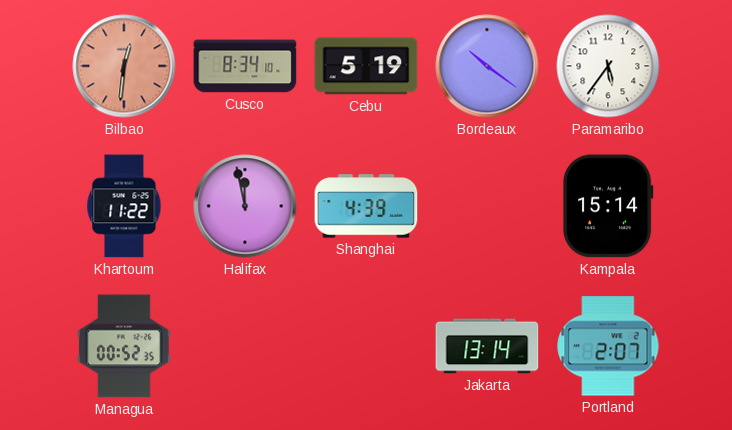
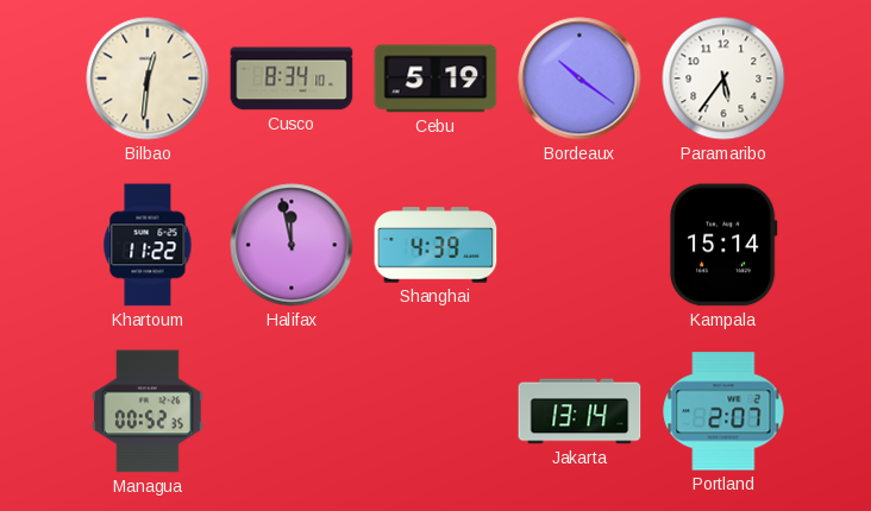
Bilbao dial: salmon -> cream
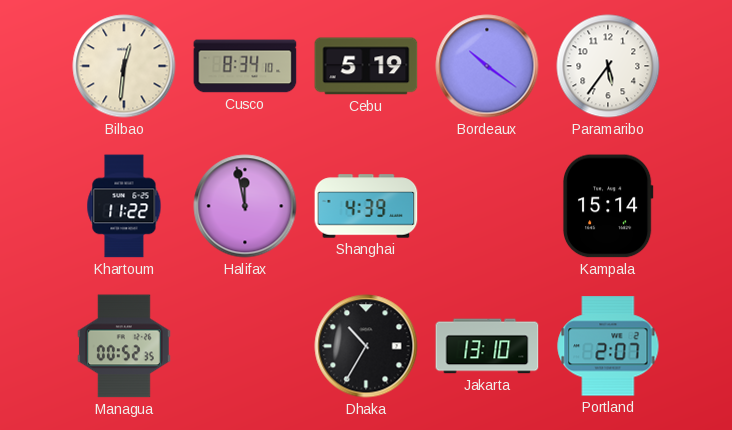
Dhaka: none -> 10:35
Jakarta: 13:14 -> 13:10
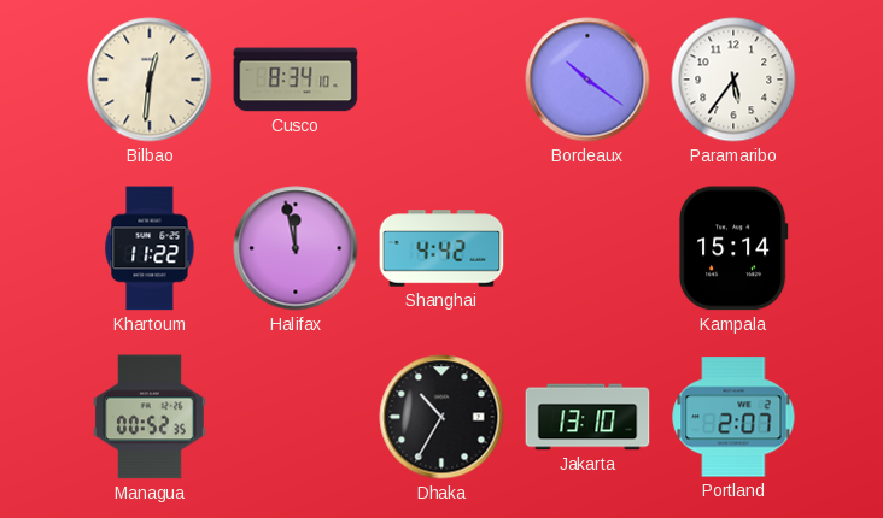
Cebu: 5:19 -> none
Shanghai: 4:39 -> 4:42
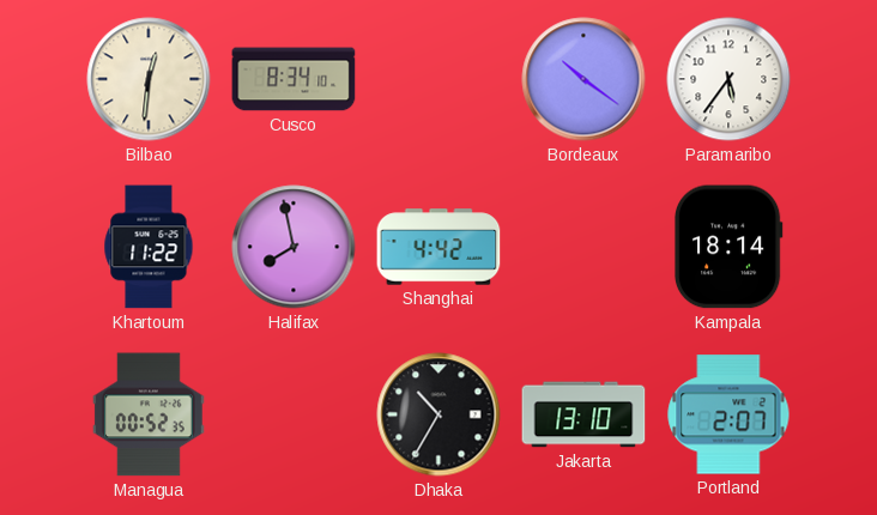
Halifax: 11:58 -> 7:58
Kampala: 15:14 -> 18:14
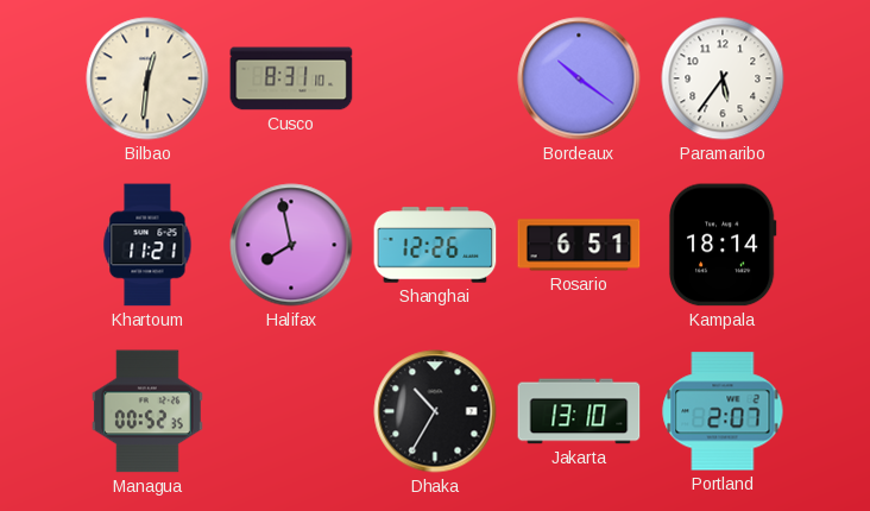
Cusco: 8:34 -> 8:31
Khartoum: 11:22 -> 11:21
Shanghai: 4:42 -> 12:26
Rosario: none -> 6:51
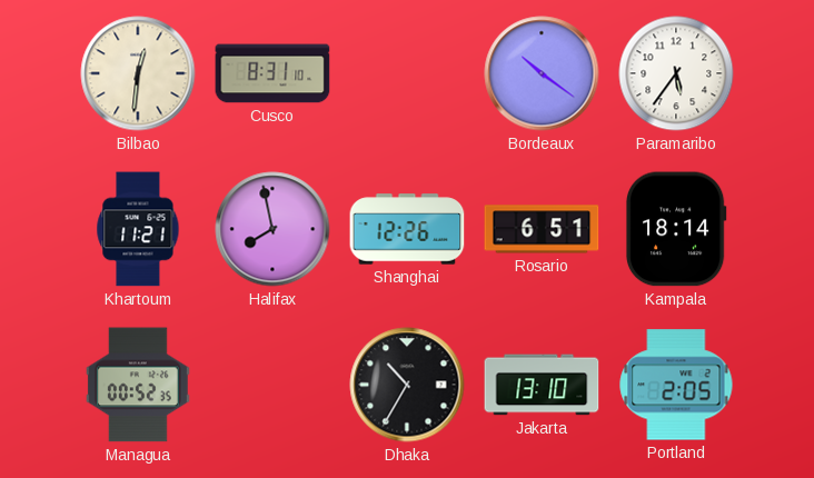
Portland: 2:07 -> 2:05
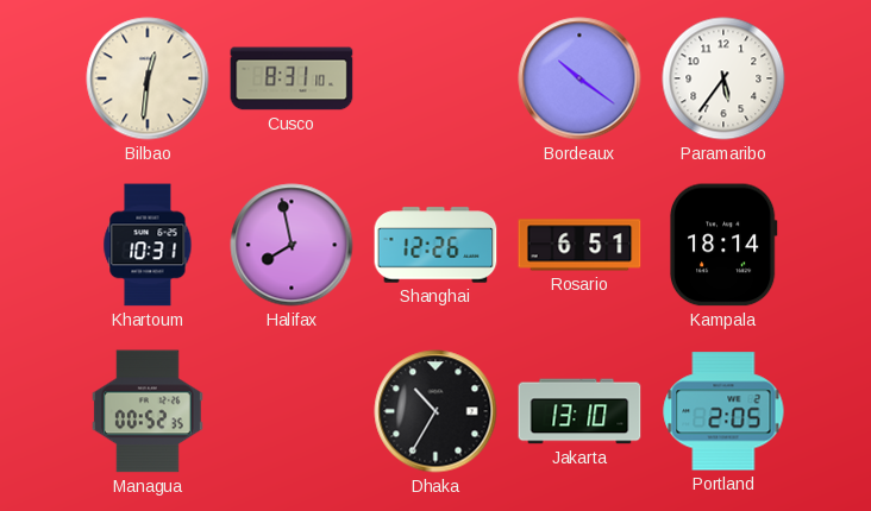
Khartoum: 11:21 -> 10:31
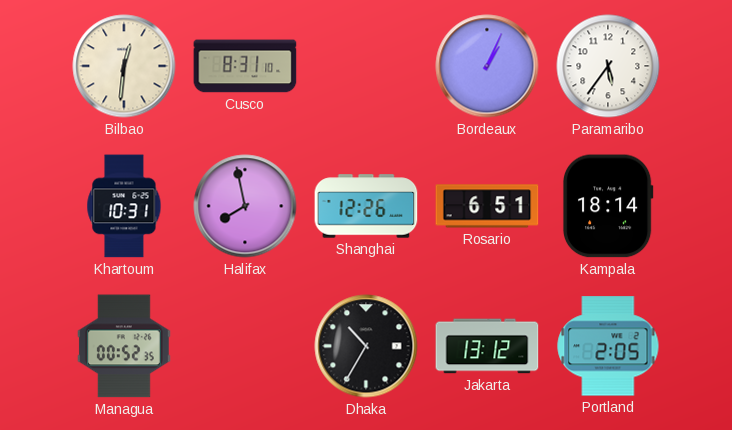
Bordeaux: 10:21 -> 1:04
Jakarta: 13:10 -> 13:12
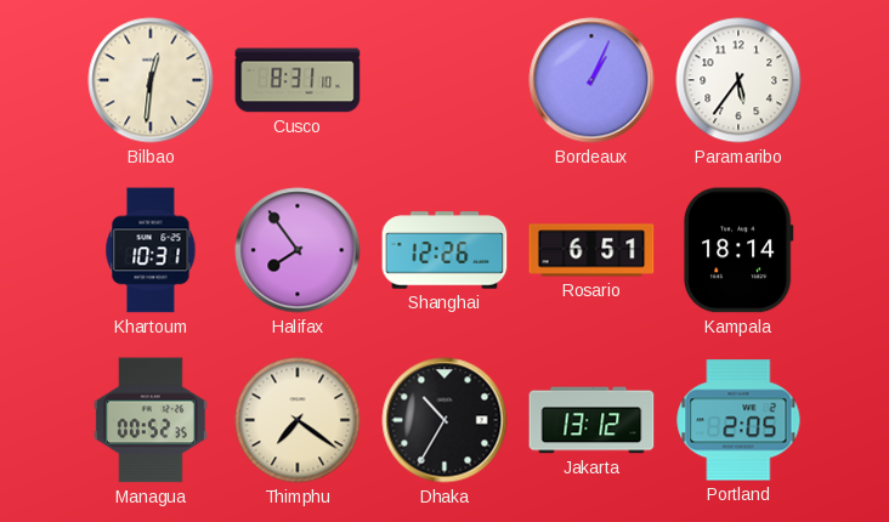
Halifax: 7:58 -> 7:54
Thimphu: none -> 7:21
